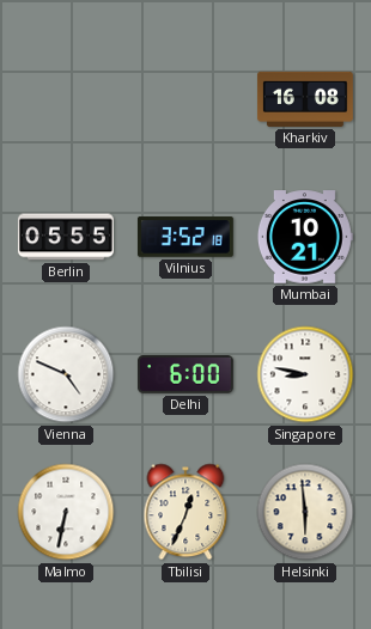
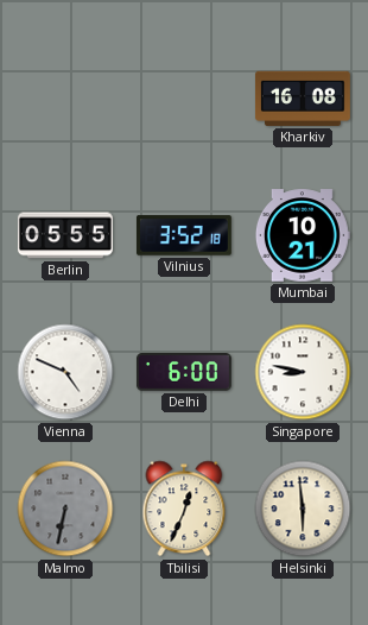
Malmo dial: white -> grey
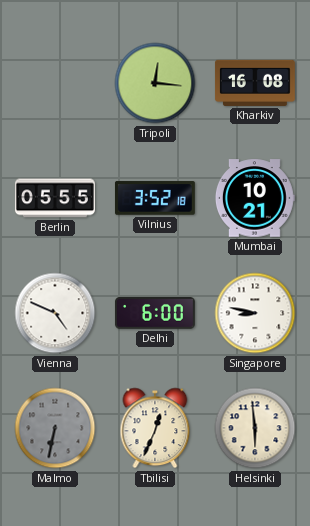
Tripoli: none -> 12:16
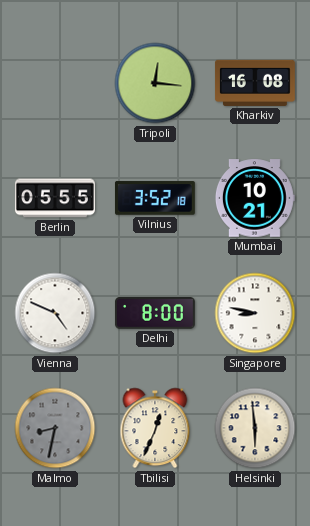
Delhi: 6:00 -> 8:00
Malmo: 6:32 -> 8:32
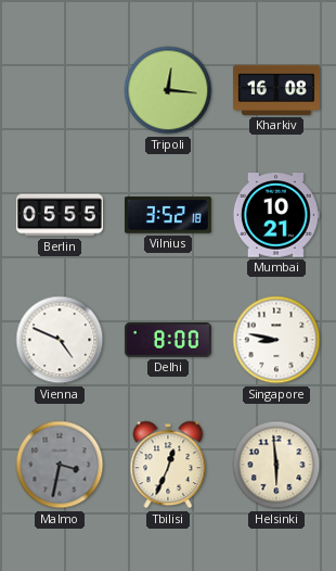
Malmo: 8:32 -> 3:32
